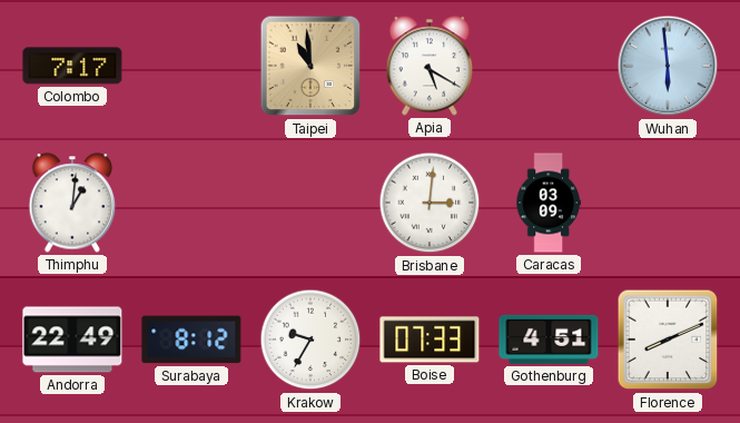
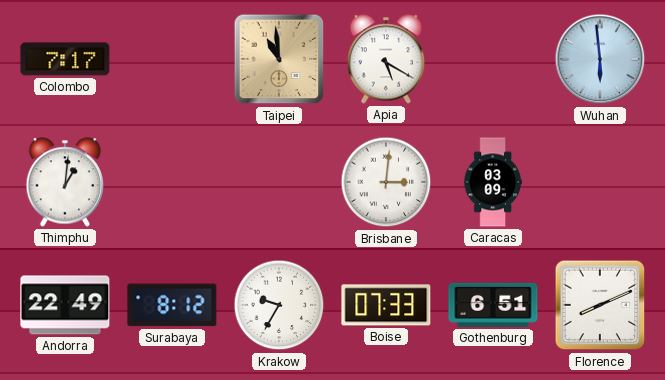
Gothenburg: 4:51 -> 6:51
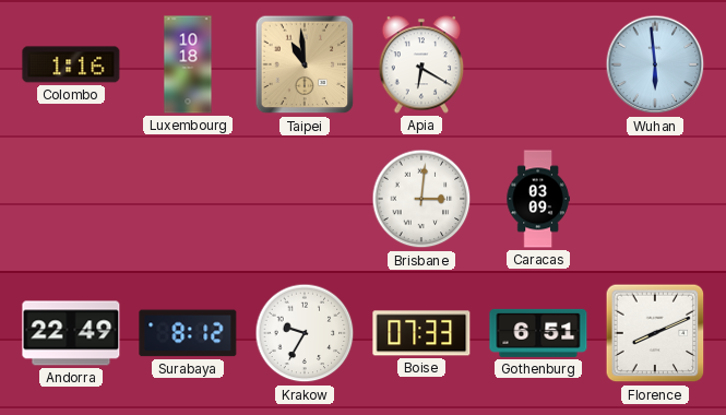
Colombo: 7:17 -> 1:16
Luxembourg: none -> 10:18
Apia: 5:20 -> 6:20
Thimphu: 1:01 -> none
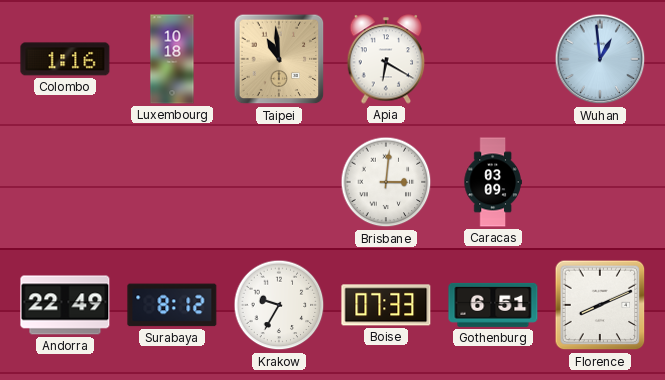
Wuhan: 5:59 -> 12:59
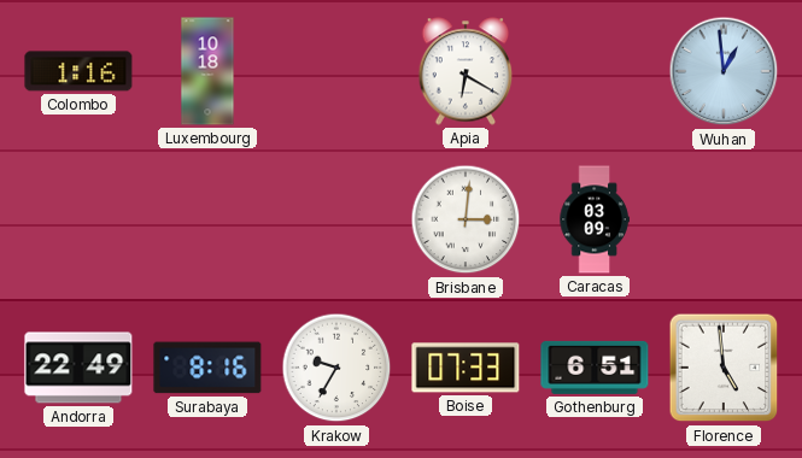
Taipei: 10:59 -> none
Surabaya: 8:12 -> 8:16
Florence: 8:11 -> 4:59
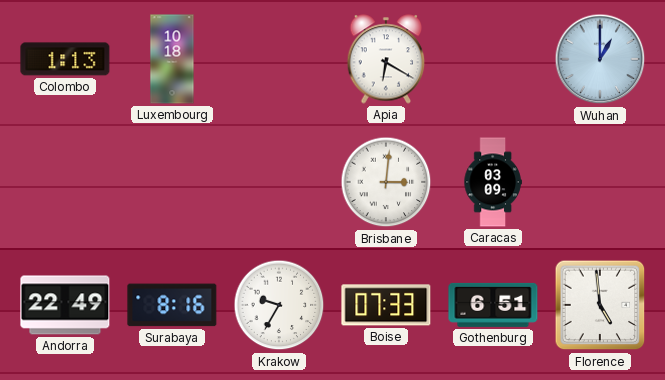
Colombo: 1:16 -> 1:13
Wuhan: 12:59 -> 1:00
